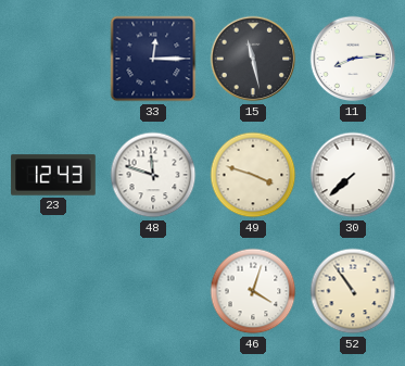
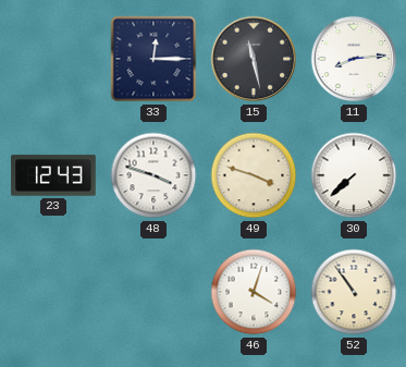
48: 11:48 -> 3:48
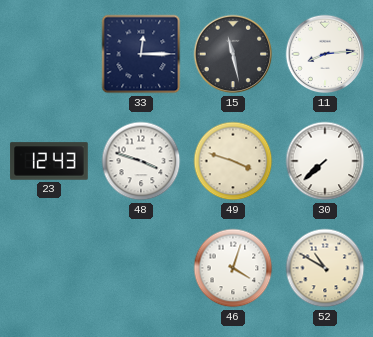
52: 10:54 -> 10:50
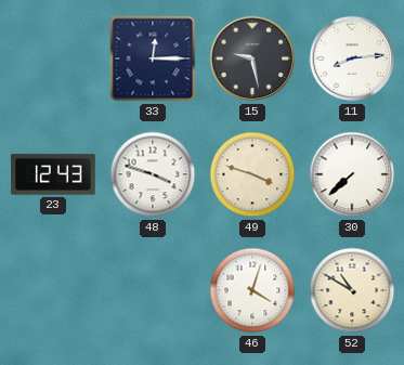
15: 11:28 -> 9:28
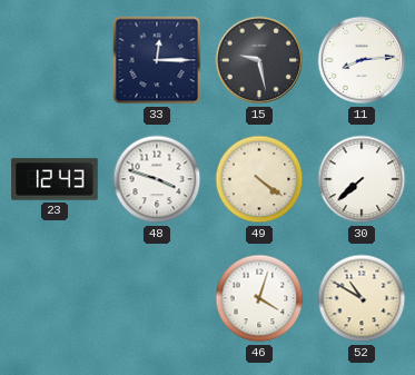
49: 3:48 -> 4:21
